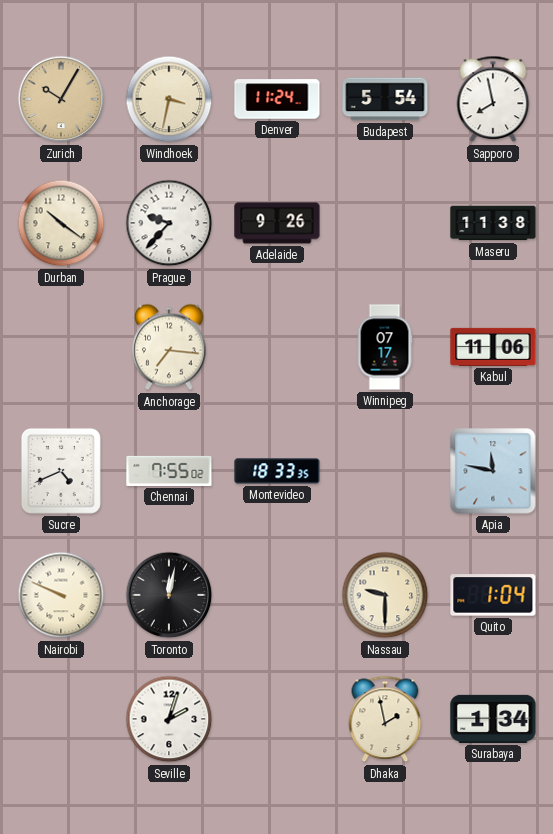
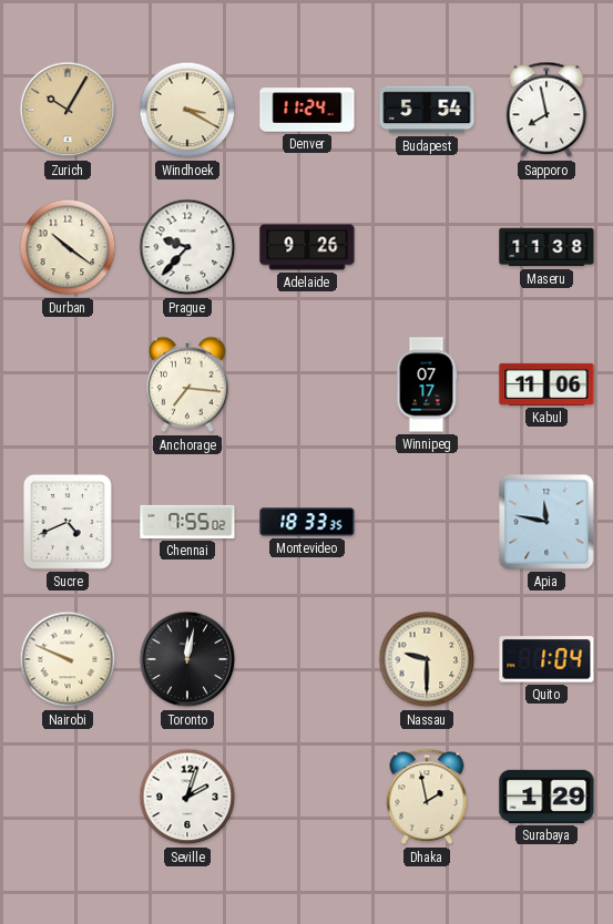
Windhoek: 3:32 -> 3:20
Surabaya: 1:34 -> 1:29
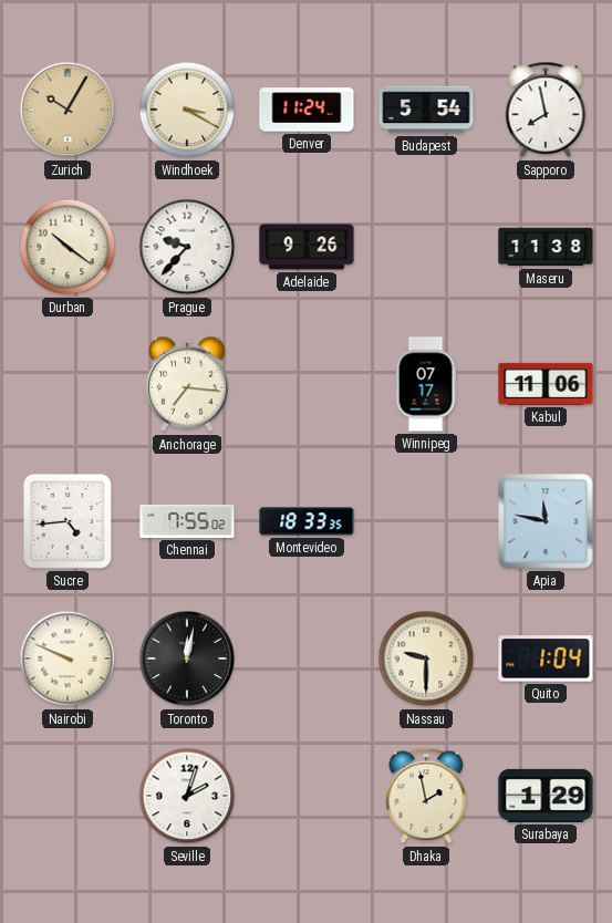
Sucre: 4:41 -> 4:44
